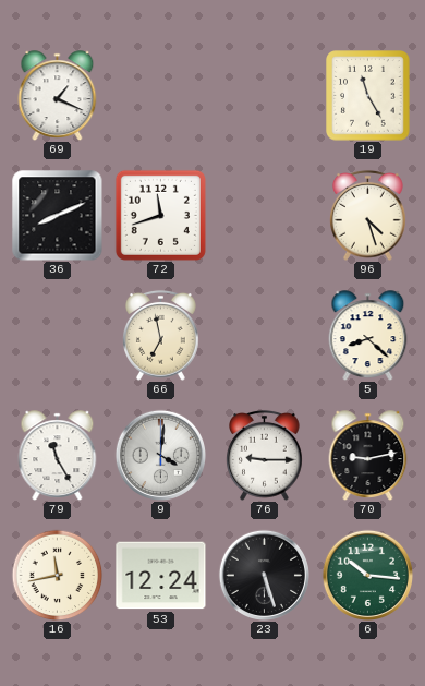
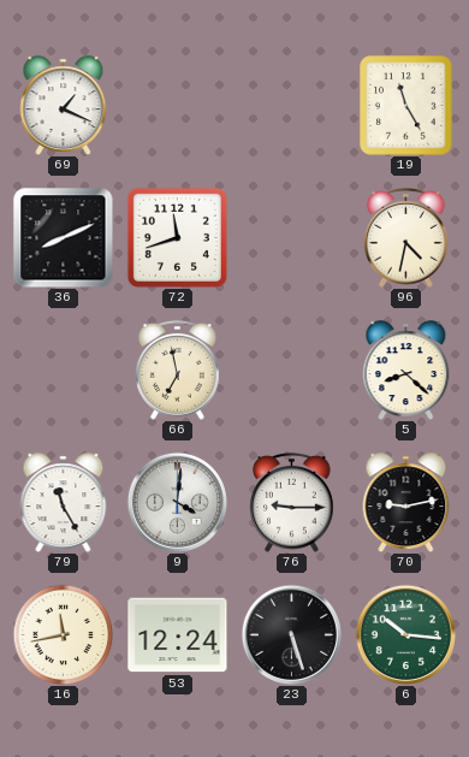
96: 4:27 -> 4:32
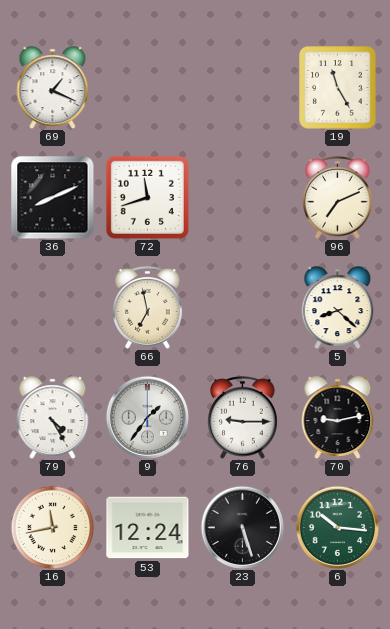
96: 4:32 -> 7:11
79: 11:25 -> 4:25
9: 4:01 -> 1:36
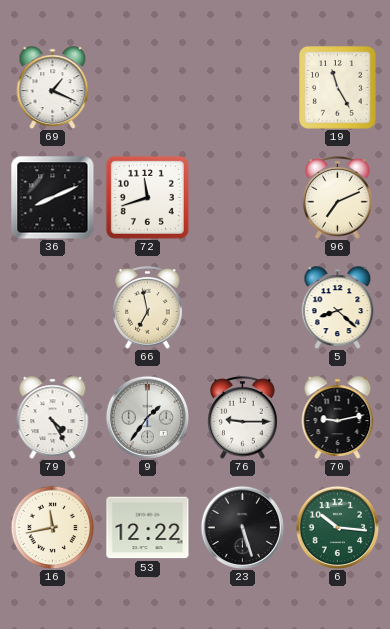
53: 12:24 -> 12:22
